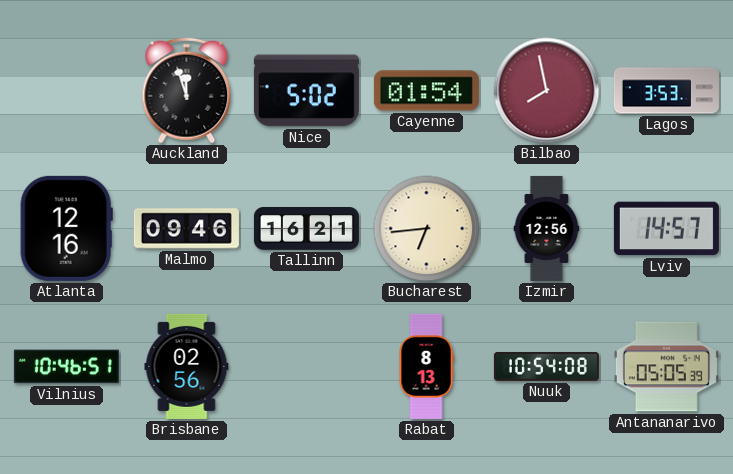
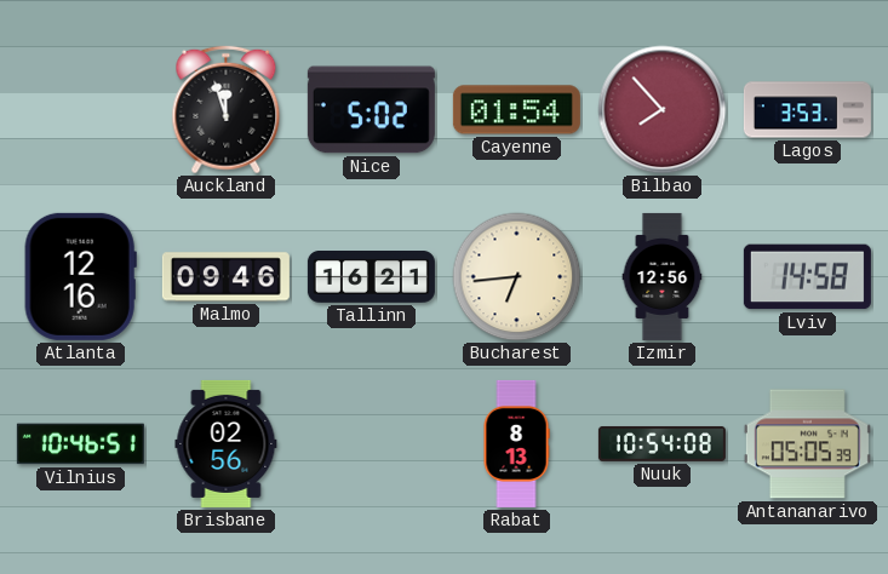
Bilbao: 7:58 -> 7:53
Lviv: 14:57 -> 14:58
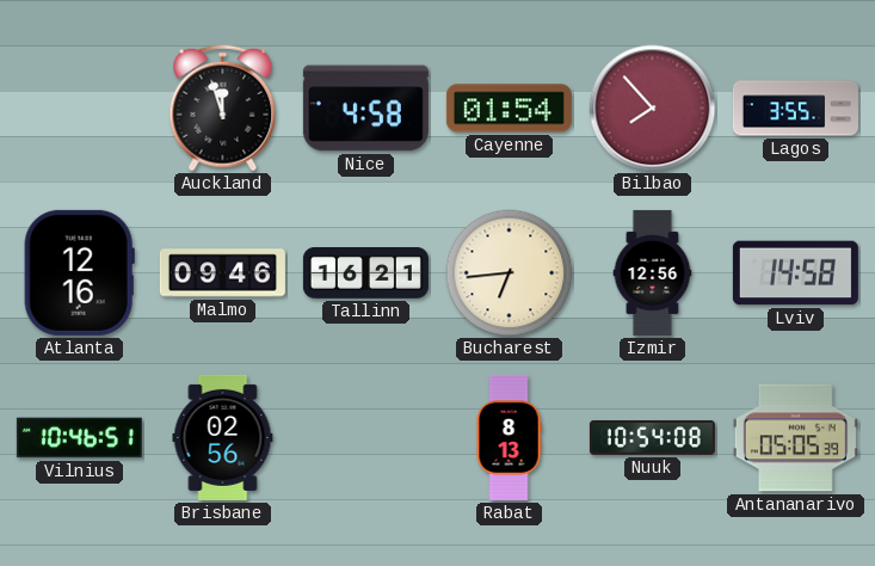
Nice: 5:02 -> 4:58
Lagos: 3:53 -> 3:55
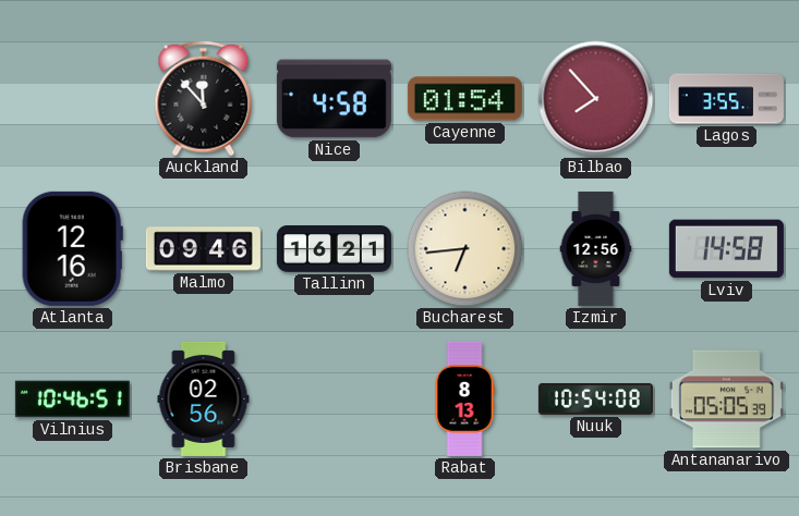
Auckland: 11:57 -> 11:53
